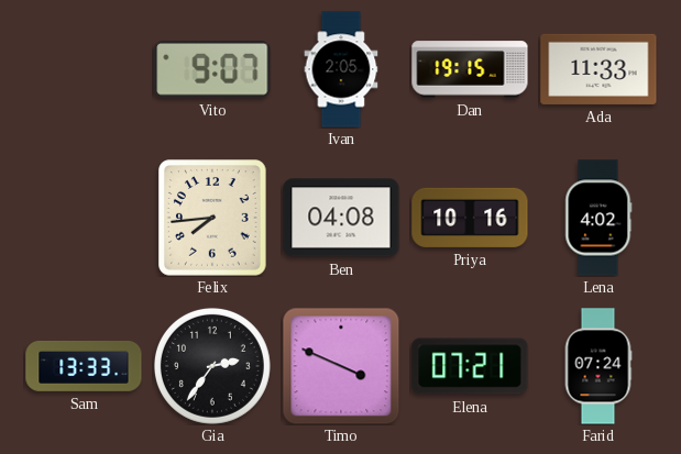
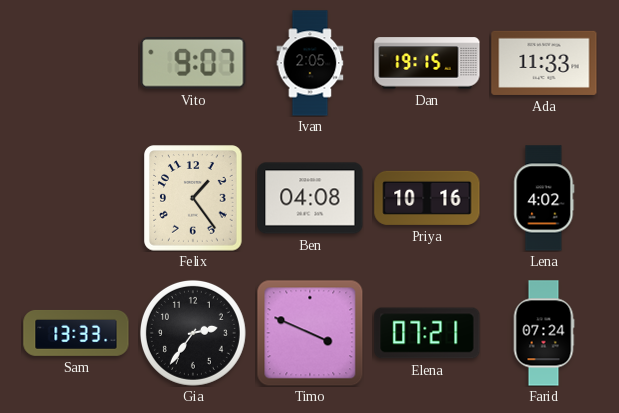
Felix: 7:44 -> 1:24
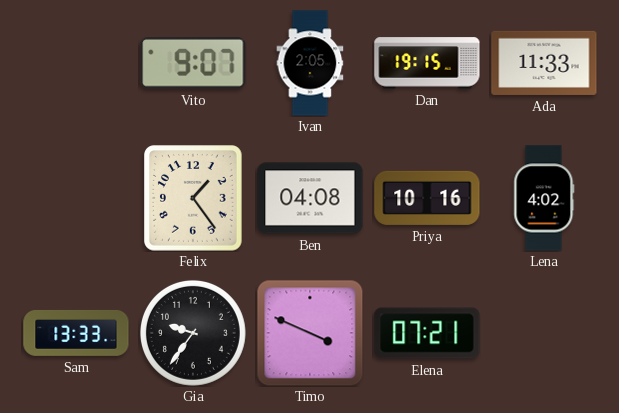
Gia: 2:36 -> 9:36
Farid: 07:24 -> none
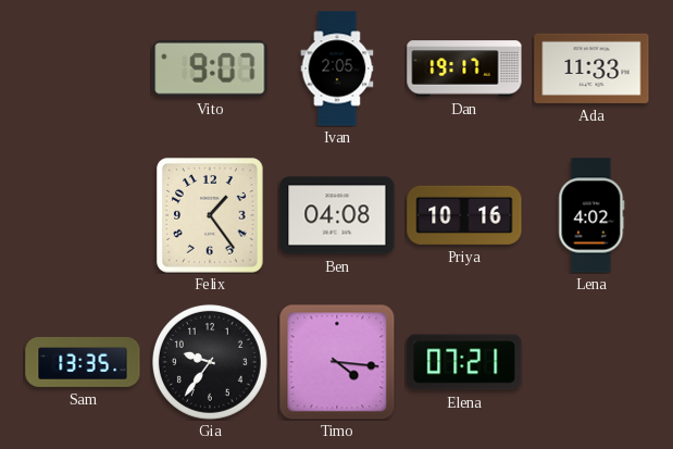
Dan: 19:15 -> 19:17
Sam: 13:33 -> 13:35
Timo: 3:49 -> 4:16
